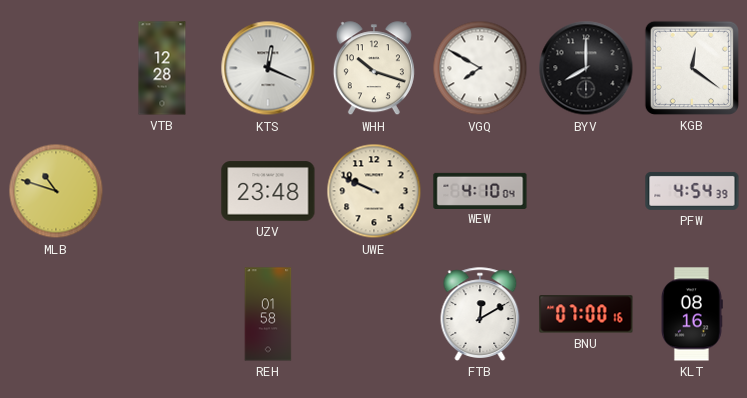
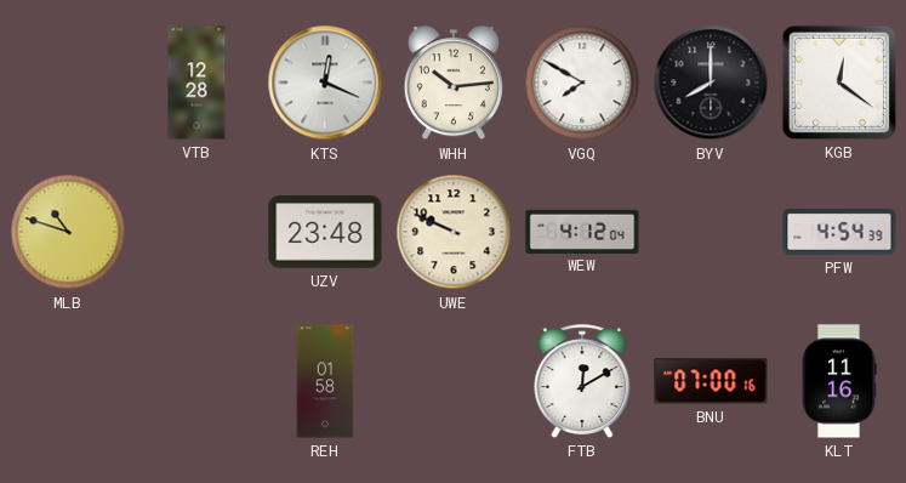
WHH: 10:18 -> 10:14
WEW: 4:10 -> 4:12
KLT: 08:16 -> 11:16
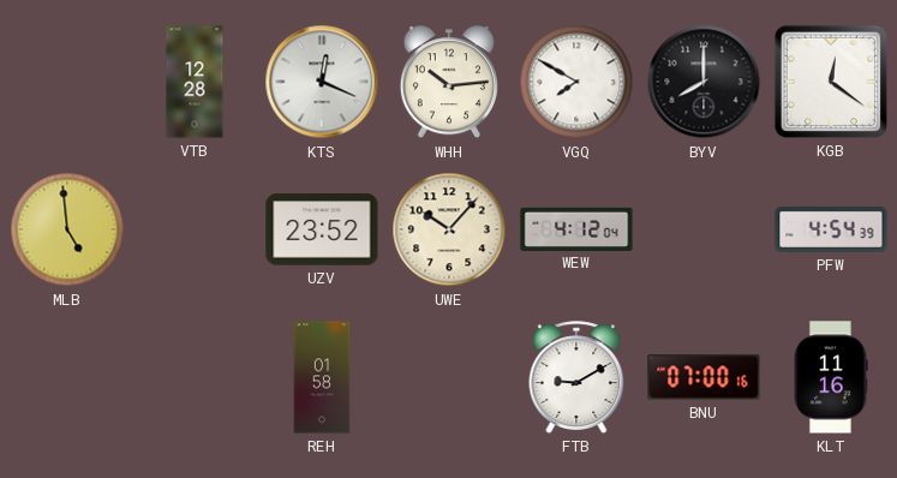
MLB: 10:48 -> 4:59
UZV: 23:48 -> 23:52
UWE: 9:49 -> 10:07
FTB: 12:10 -> 9:10
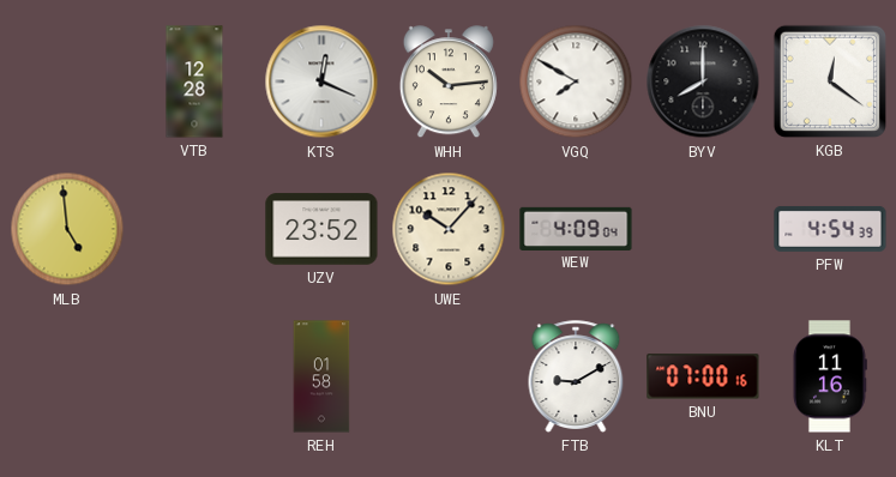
WEW: 4:12 -> 4:09
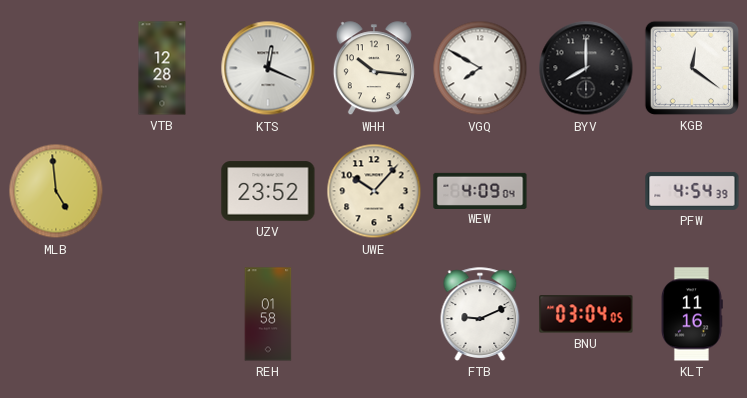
WHH: 10:14 -> 10:16
FTB: 9:10 -> 9:11
BNU: 07:00 -> 03:04
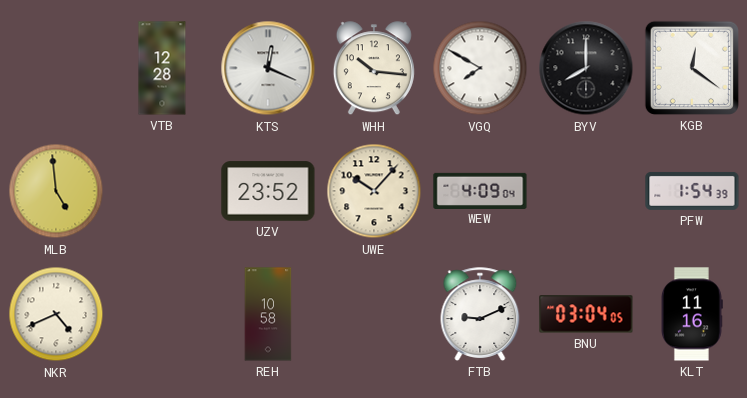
PFW: 4:54 -> 1:54
NKR: none -> 4:41
REH: 01:58 -> 10:58
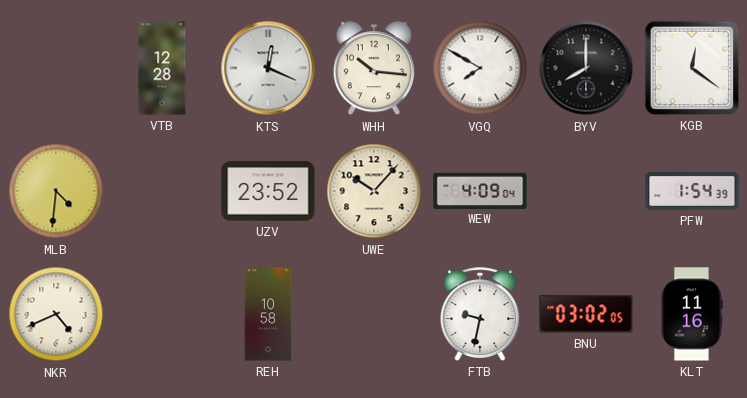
MLB: 4:59 -> 4:31
FTB: 9:11 -> 9:32
BNU: 03:04 -> 03:02
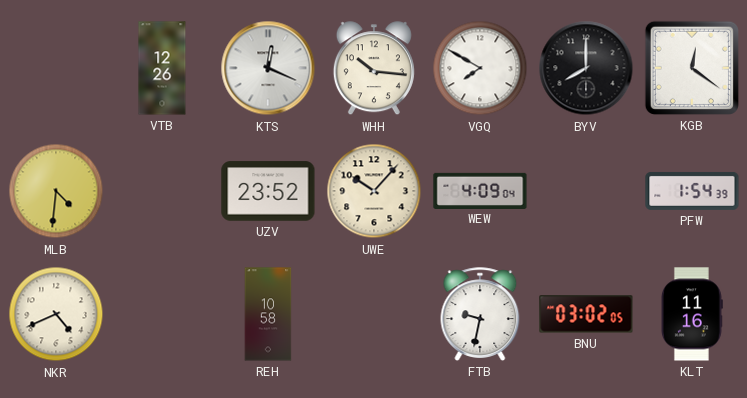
VTB: 12:28 -> 12:26
